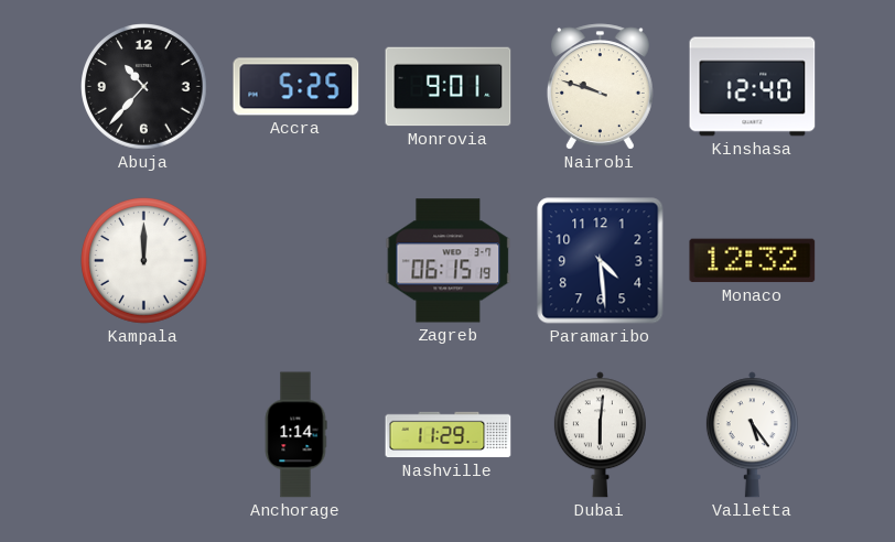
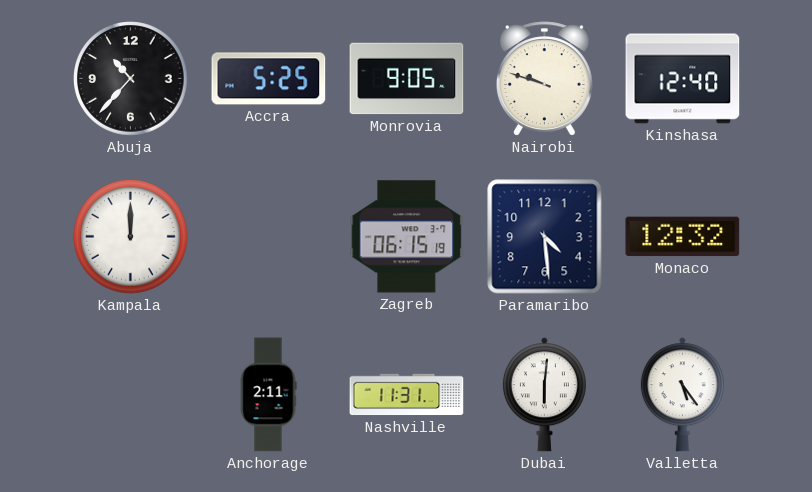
Monrovia: 9:01 -> 9:05
Anchorage: 1:14 -> 2:11
Nashville: 11:29 -> 11:31
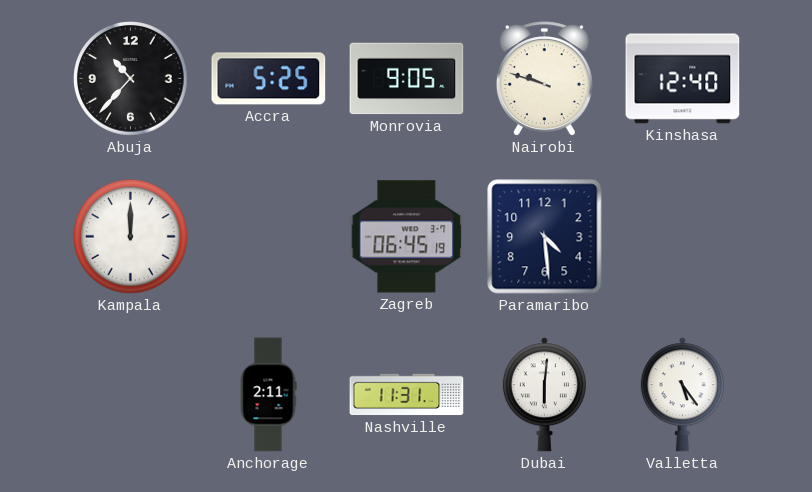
Zagreb: 06:15 -> 06:45
Monaco: 12:32 -> none
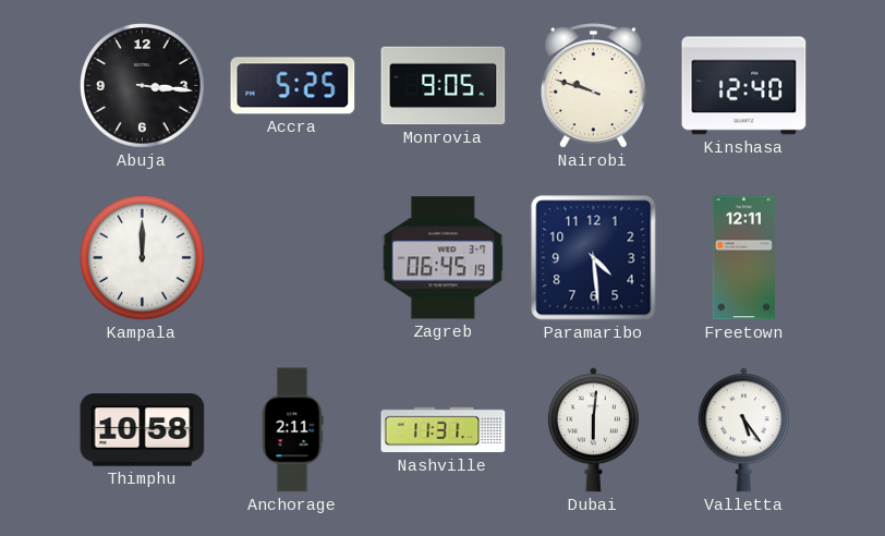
Abuja: 10:37 -> 3:16
Freetown: none -> 12:11
Thimphu: none -> 10:58
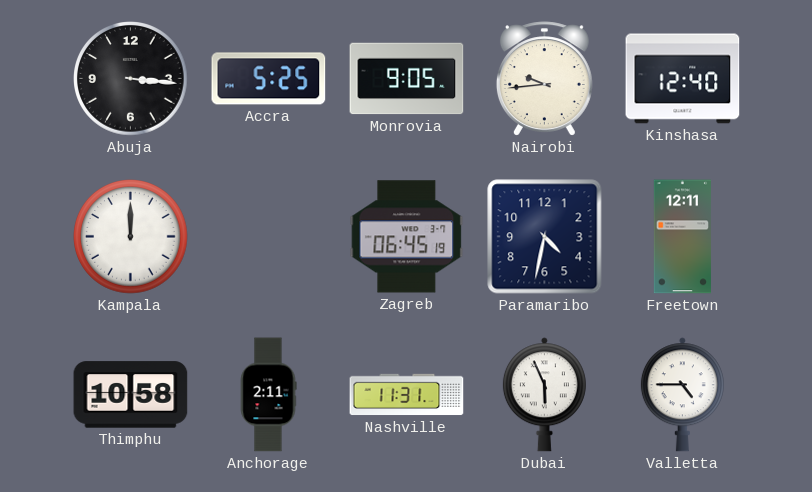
Nairobi: 9:48 -> 9:44
Paramaribo: 4:29 -> 4:32
Dubai: 6:01 -> 5:56
Valletta: 5:24 -> 4:45
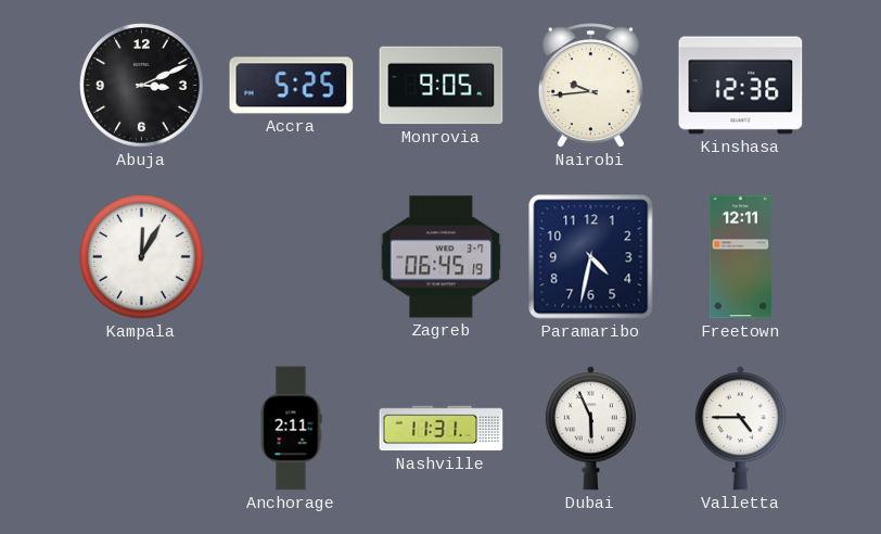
Abuja: 3:16 -> 3:11
Kinshasa: 12:40 -> 12:36
Kampala: 12:00 -> 12:05
Thimphu: 10:58 -> none
